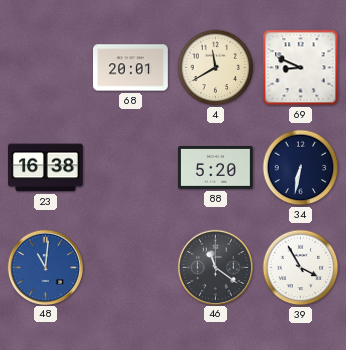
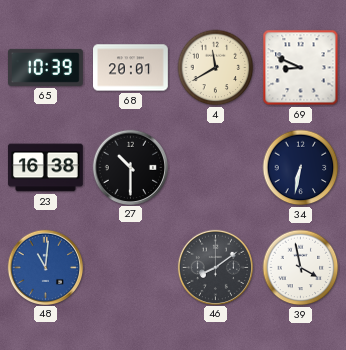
65: none -> 10:39
27: none -> 10:30
88: 5:20 -> none
46: 11:21 -> 8:09
39: 3:55 -> 3:58
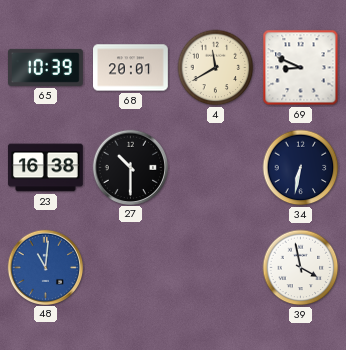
46: 8:09 -> none
